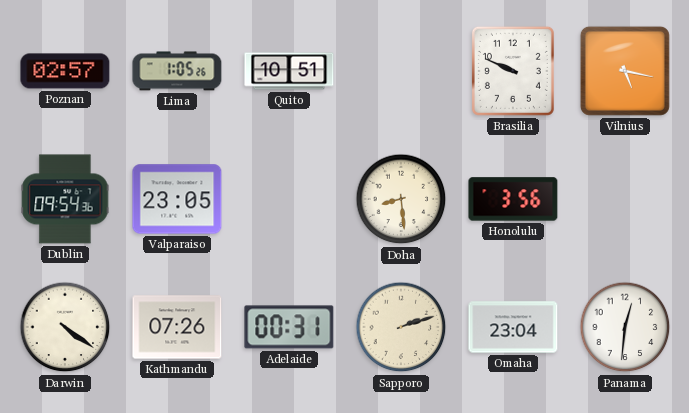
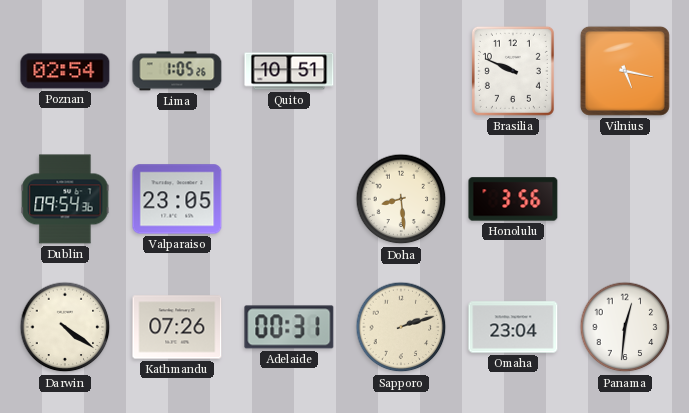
Poznan: 02:57 -> 02:54
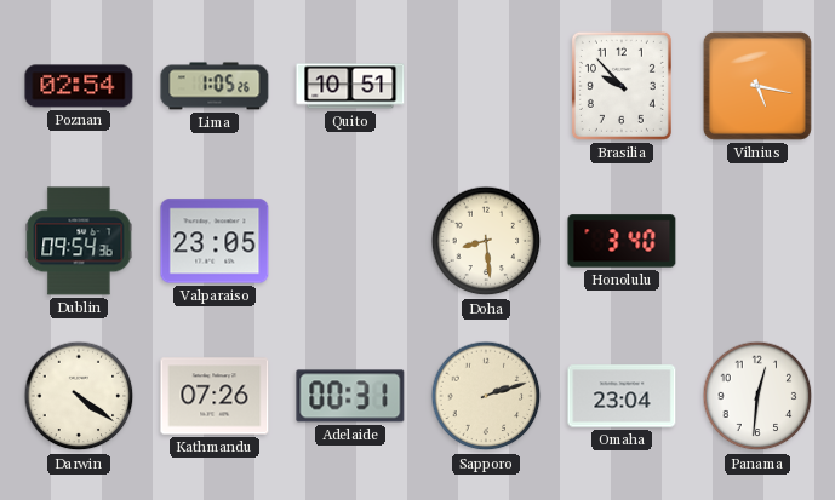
Brasilia: 9:49 -> 9:53
Honolulu: 3:56 -> 3:40
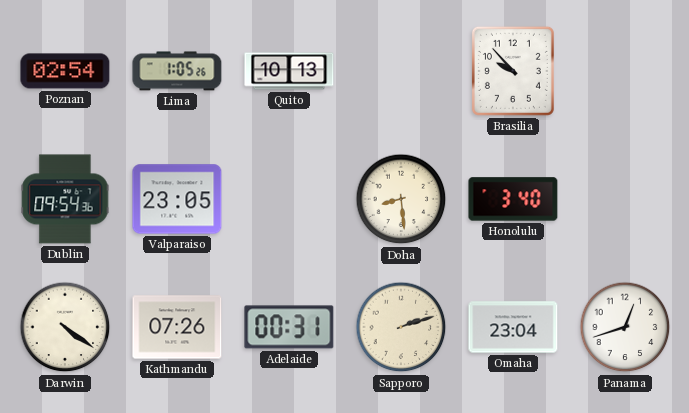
Quito: 10:51 -> 10:13
Vilnius: 5:17 -> none
Panama: 12:31 -> 12:42
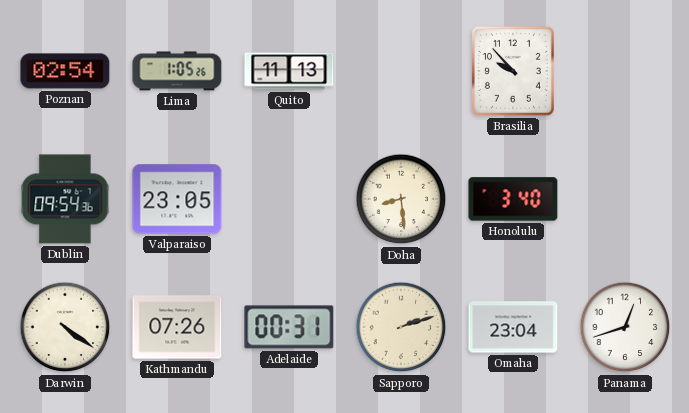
Quito: 10:13 -> 11:13
